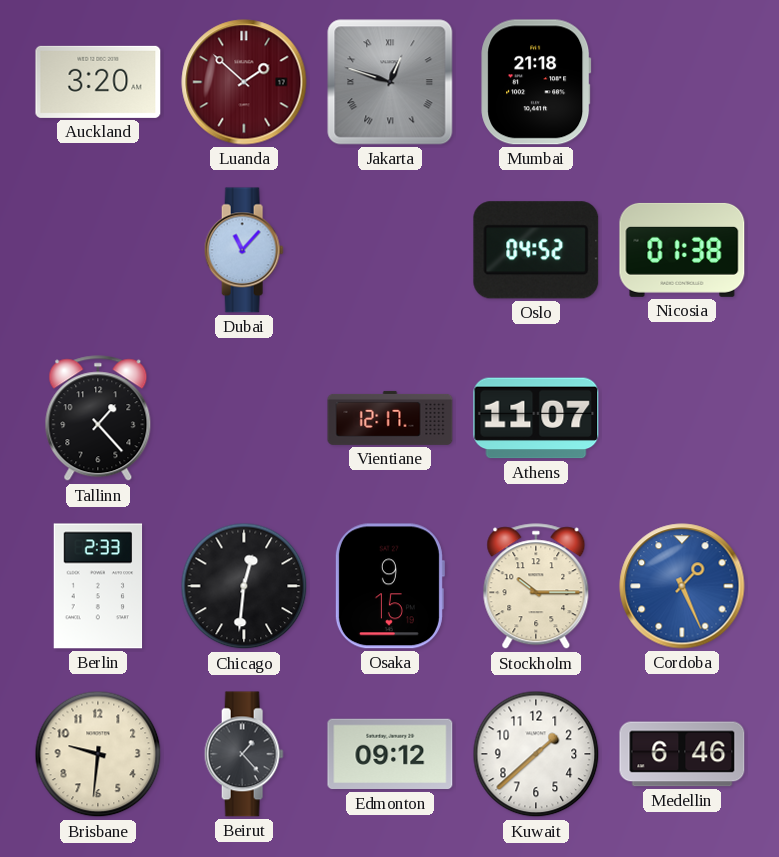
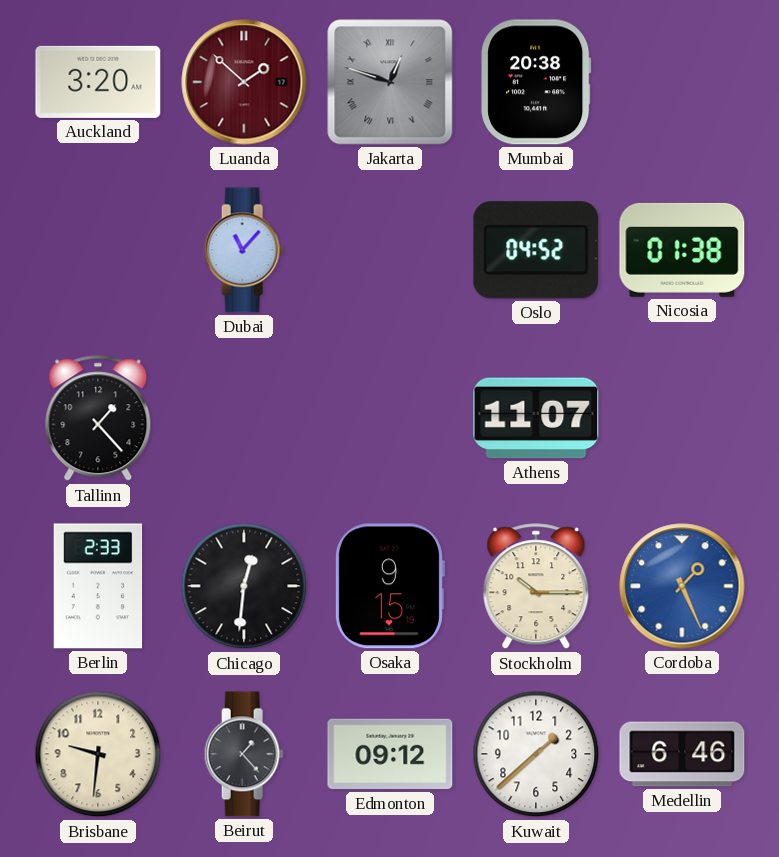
Mumbai: 21:18 -> 20:38
Vientiane: 12:17 -> none
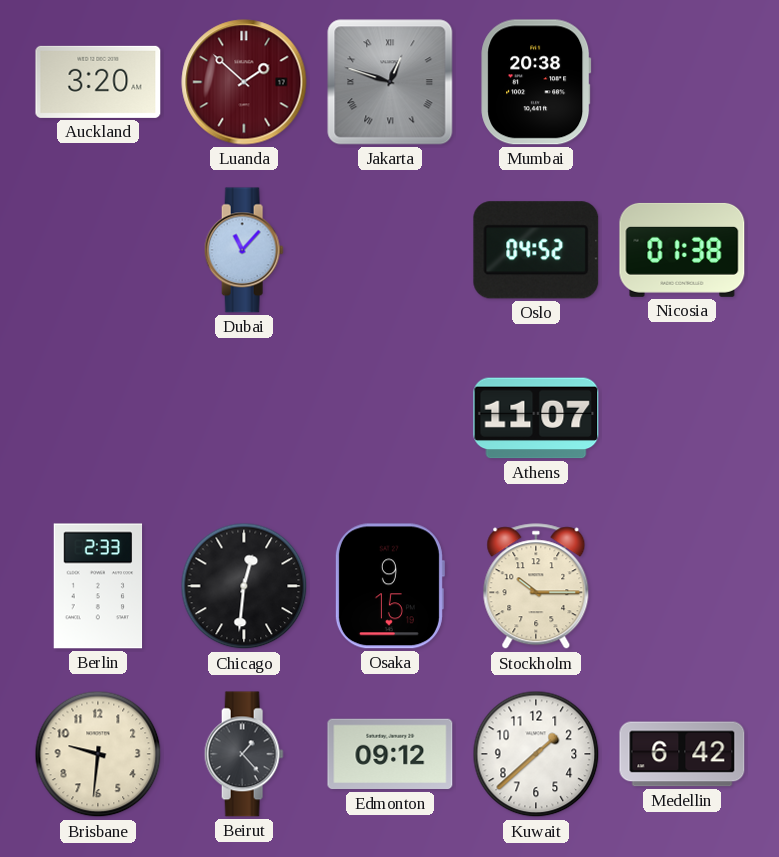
Tallinn: 1:23 -> none
Cordoba: 1:26 -> none
Medellin: 6:46 -> 6:42
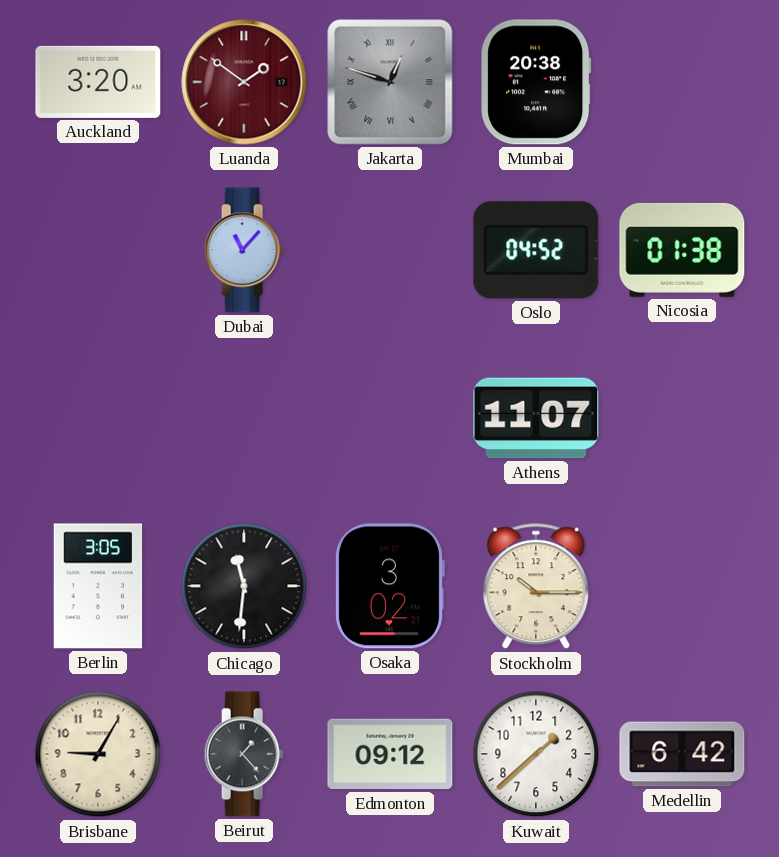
Luanda: 1:52 -> 1:51
Berlin: 2:33 -> 3:05
Chicago: 12:31 -> 11:31
Osaka: 9:15 -> 3:02
Brisbane: 9:31 -> 9:05
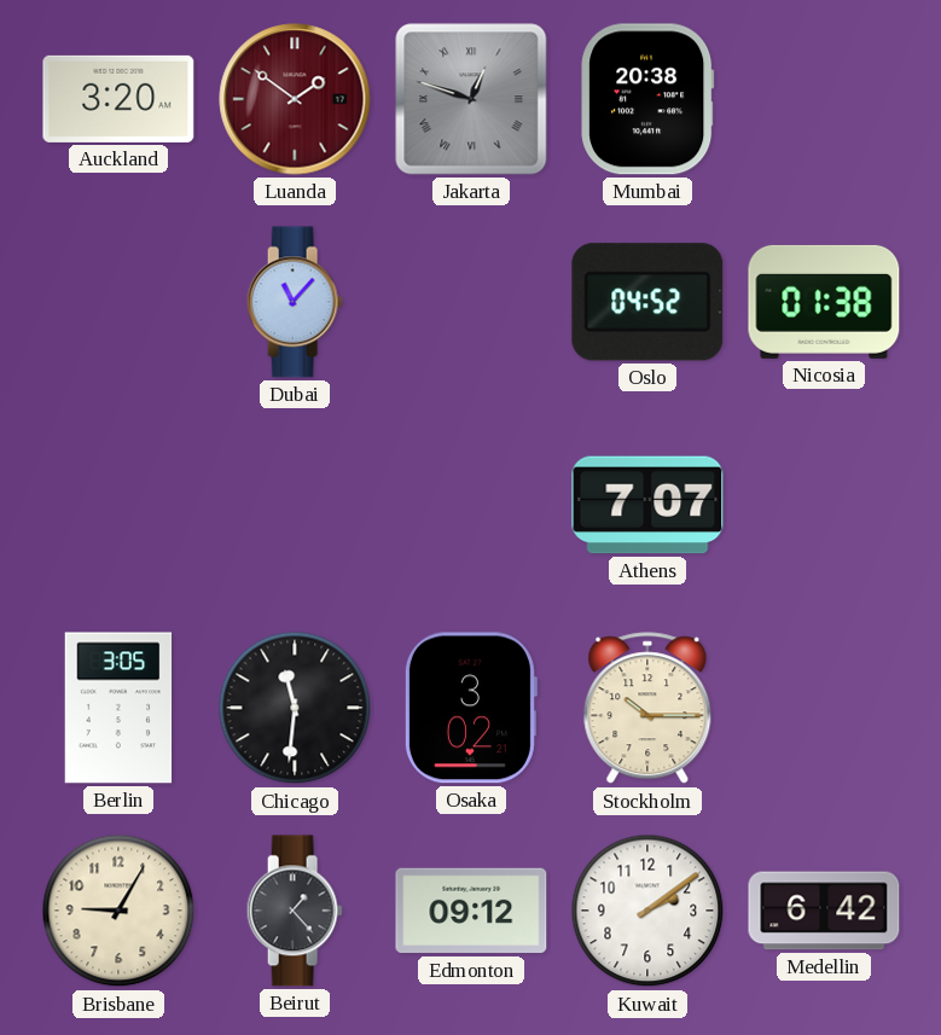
Athens: 11:07 -> 7:07
Kuwait: 1:38 -> 2:09
